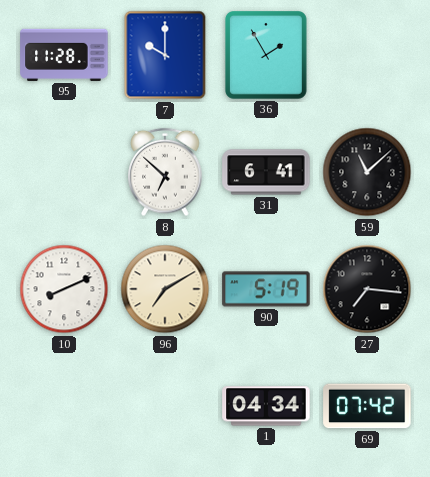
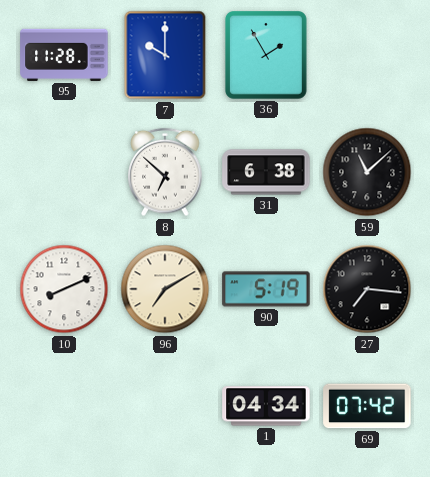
31: 6:41 -> 6:38
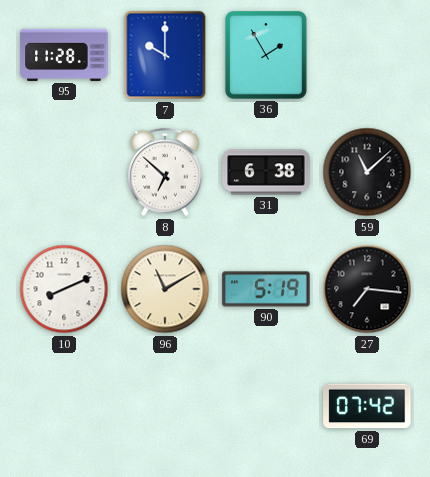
96: 7:10 -> 11:10
1: 04:34 -> none
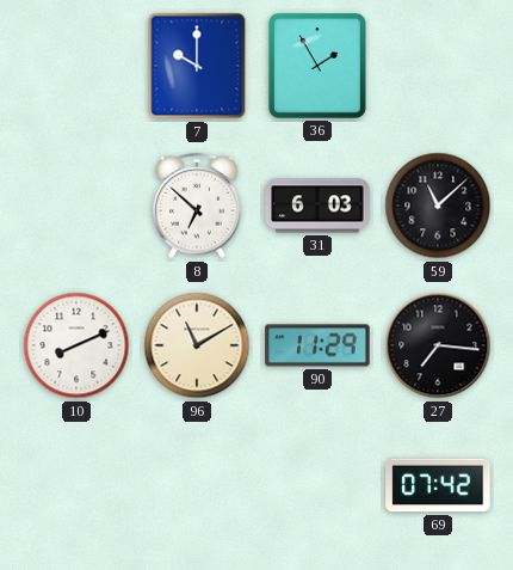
95: 11:28 -> none
31: 6:38 -> 6:03
90: 5:19 -> 11:29
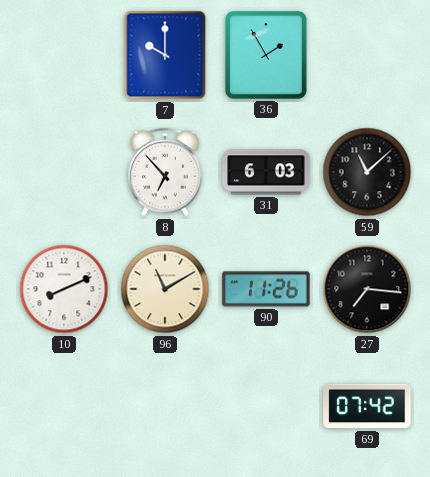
8: 6:52 -> 6:53
90: 11:29 -> 11:26
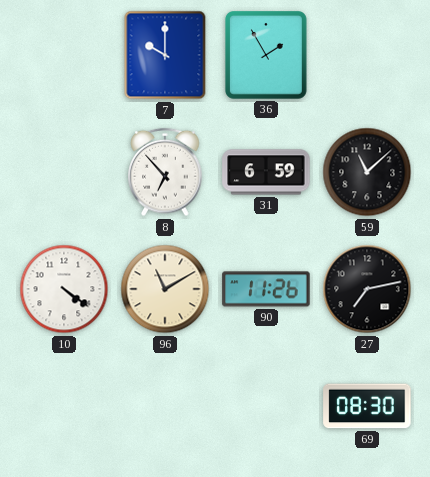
31: 6:03 -> 6:59
10: 8:11 -> 4:21
27: 7:16 -> 7:13
69: 07:42 -> 08:30
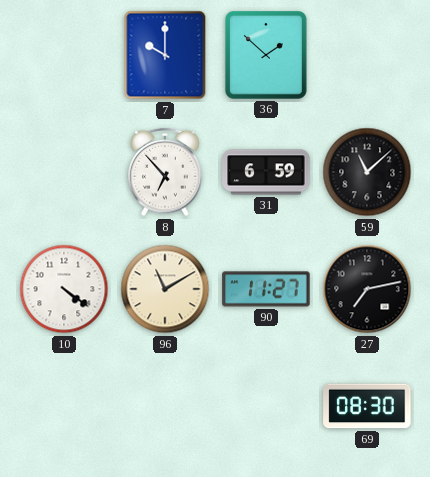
36: 1:55 -> 1:52
90: 11:26 -> 11:27
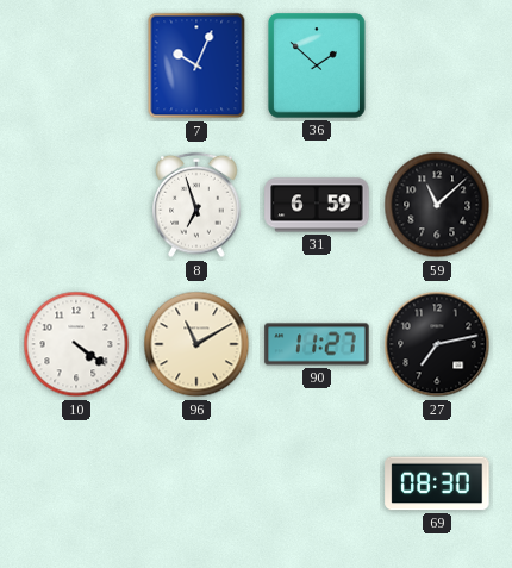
7: 10:00 -> 10:04
8: 6:53 -> 6:57
